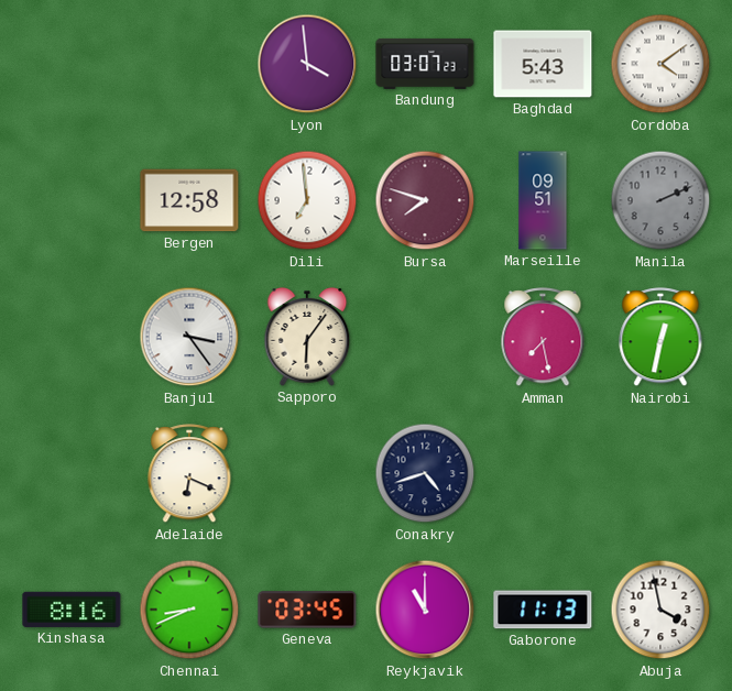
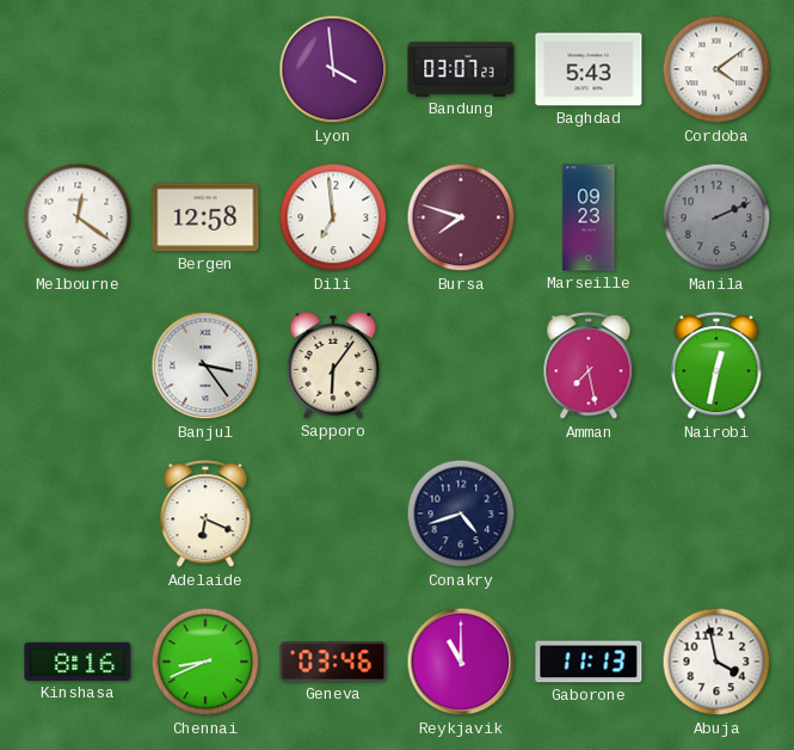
Melbourne: none -> 12:21
Marseille: 09:51 -> 09:23
Geneva: 03:45 -> 03:46
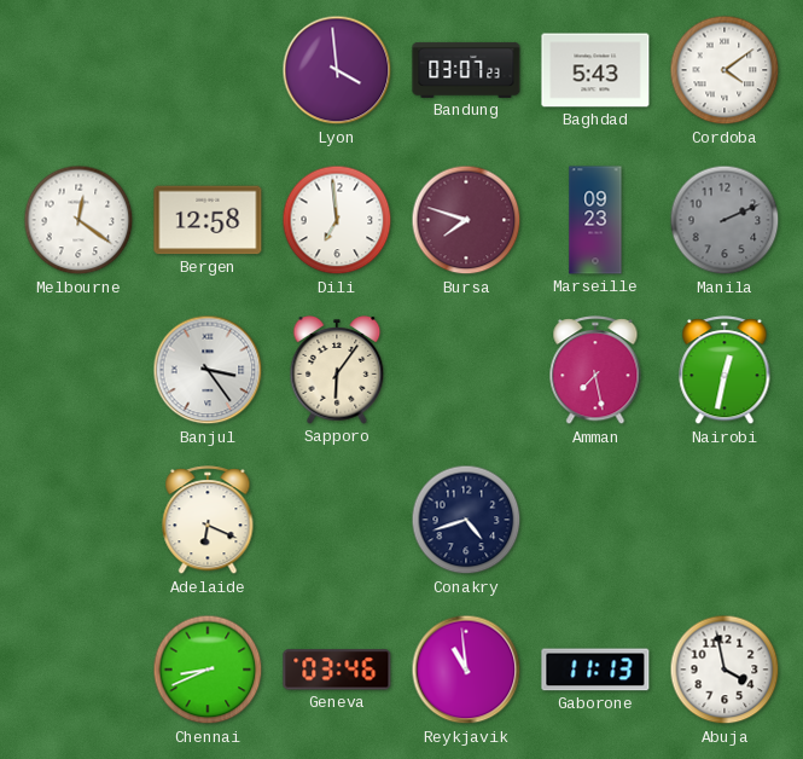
Kinshasa: 8:16 -> none
Reykjavik: 11:00 -> 10:59
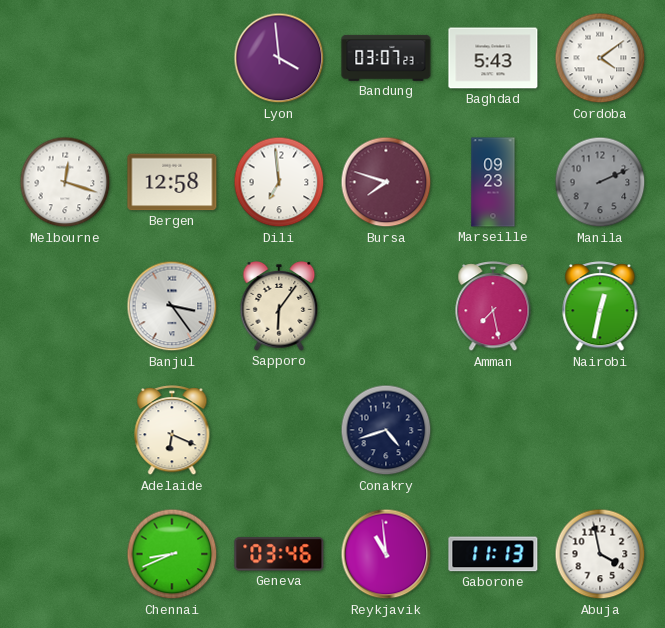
Melbourne: 12:21 -> 12:18
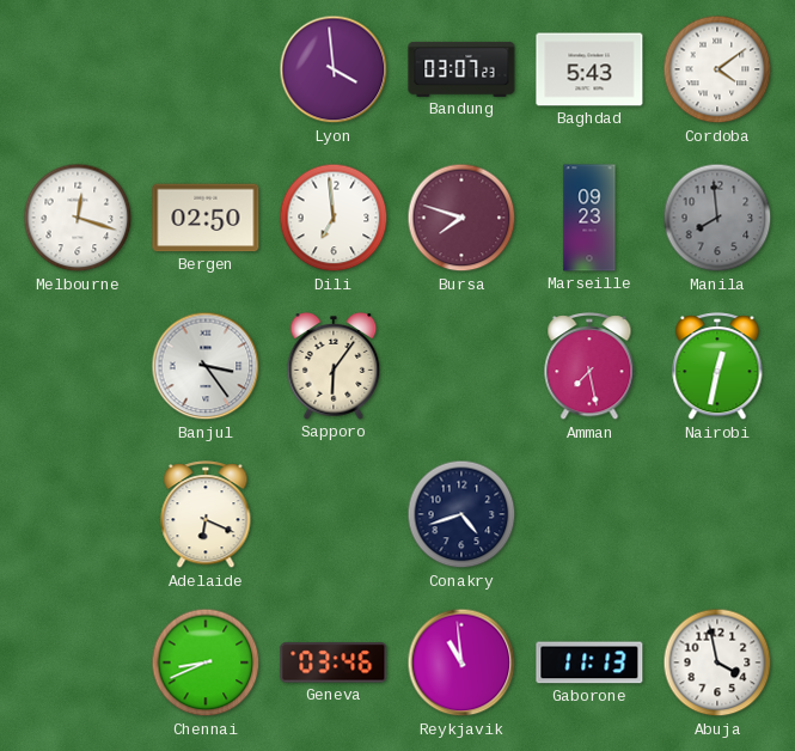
Bergen: 12:58 -> 02:50
Manila: 2:11 -> 7:59
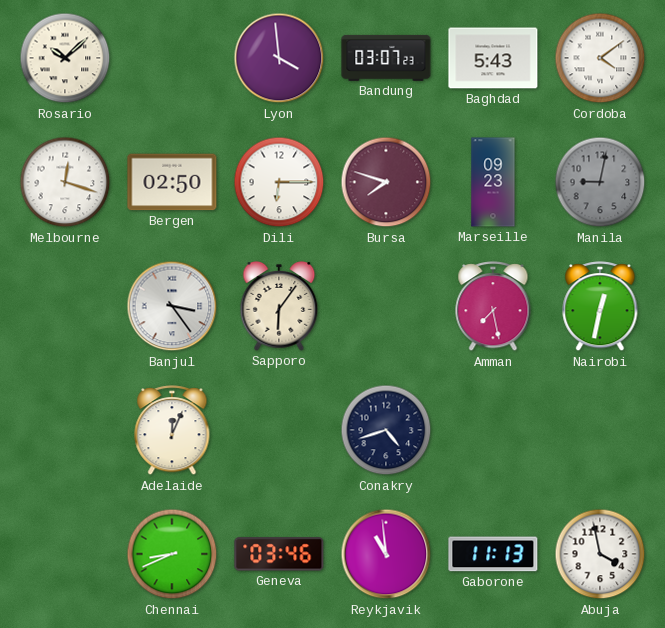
Rosario: none -> 10:08
Dili: 6:59 -> 6:15
Manila: 7:59 -> 9:02
Adelaide: 6:19 -> 12:04
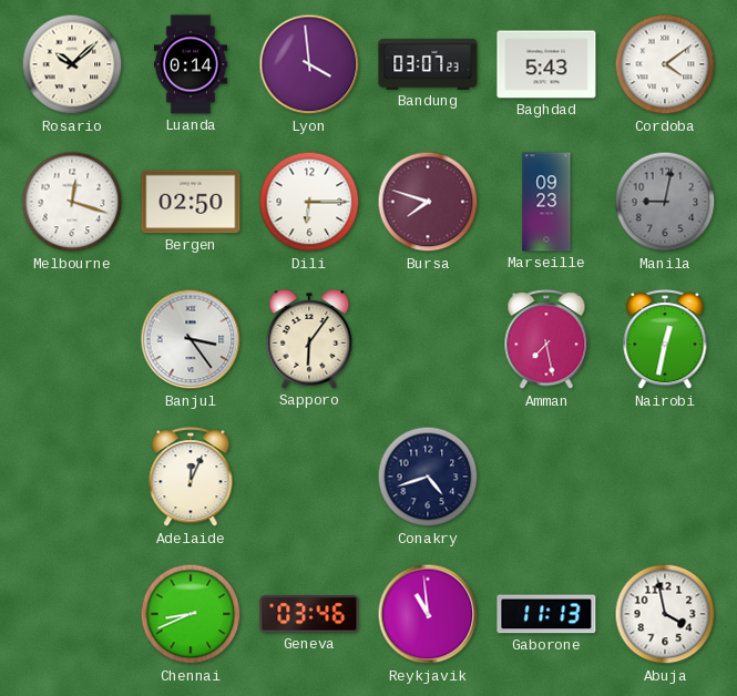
Luanda: none -> 0:14
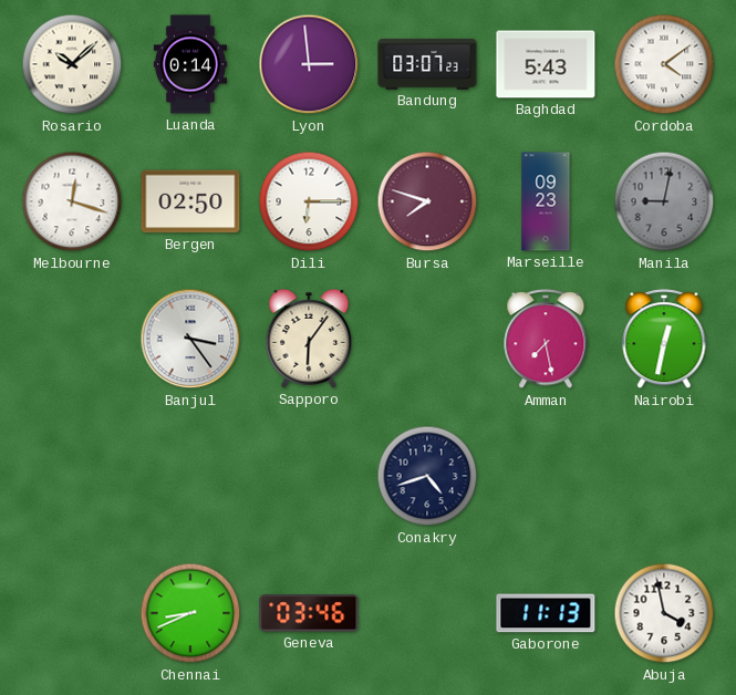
Lyon: 3:59 -> 2:59
Adelaide: 12:04 -> none
Reykjavik: 10:59 -> none
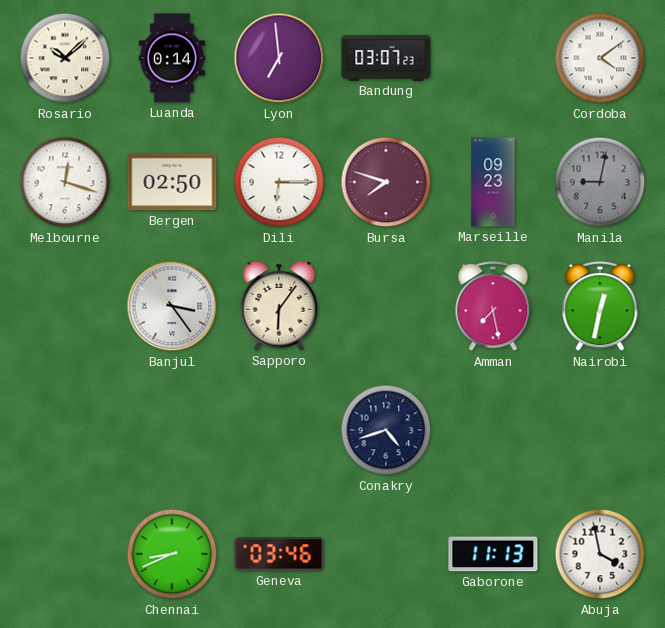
Lyon: 2:59 -> 6:59
Baghdad: 5:43 -> none
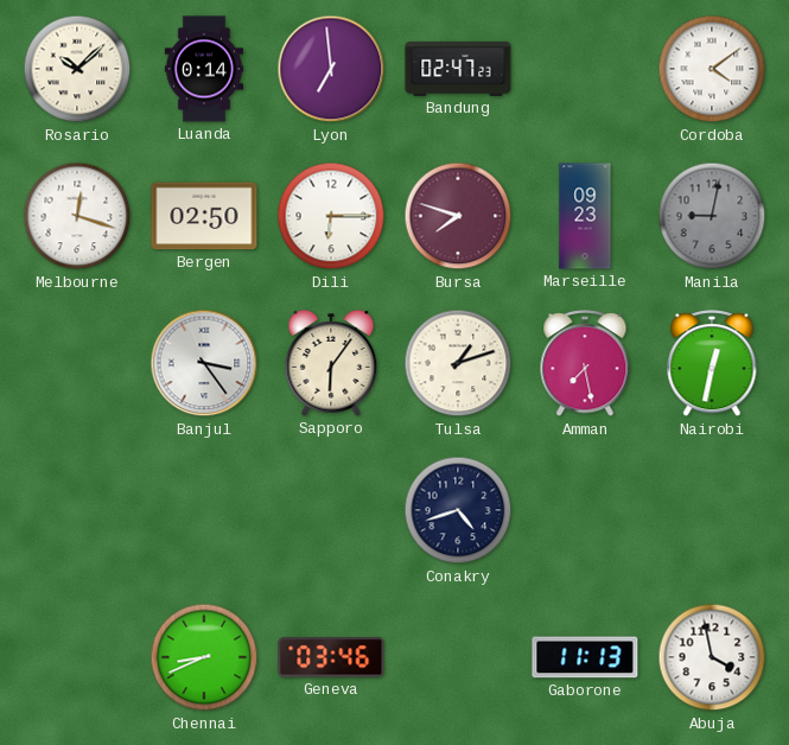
Bandung: 03:07 -> 02:47
Tulsa: none -> 1:12
